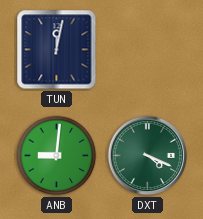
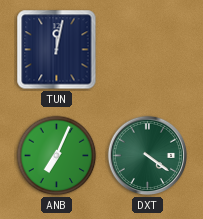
ANB: 9:01 -> 7:04
DXT: 4:19 -> 4:21
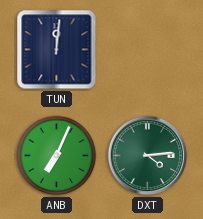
TUN: 12:02 -> 12:01
DXT: 4:21 -> 4:14
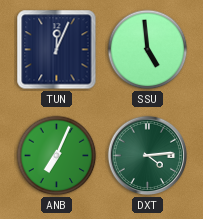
TUN: 12:01 -> 12:04
SSU: none -> 4:59
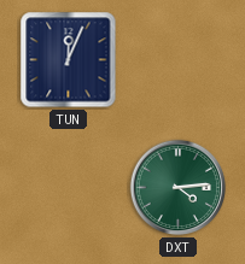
SSU: 4:59 -> none
ANB: 7:04 -> none
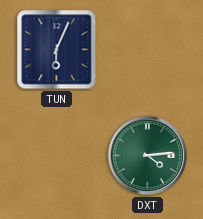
TUN: 12:04 -> 6:04
